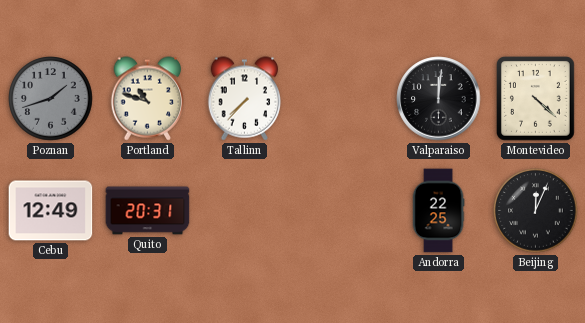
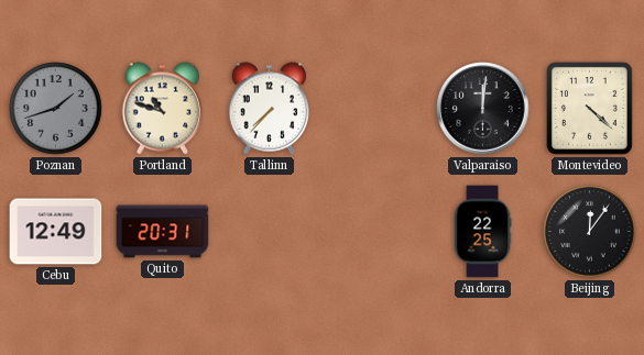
Beijing: 12:04 -> 12:06
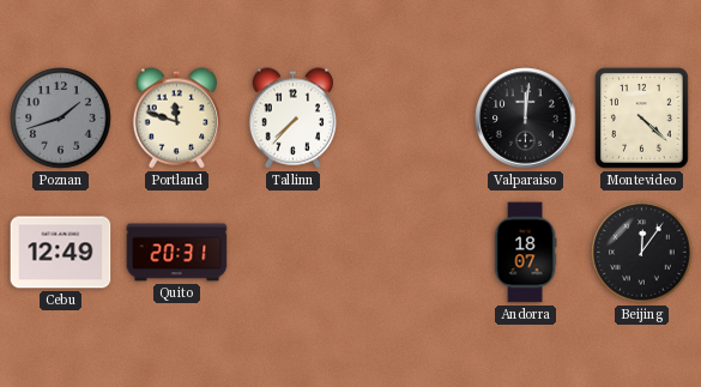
Portland: 10:48 -> 11:48
Andorra: 22:25 -> 18:07
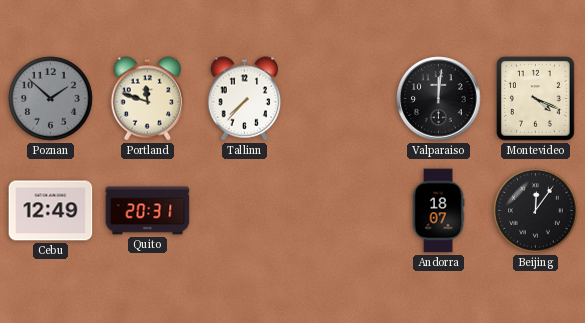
Poznan: 1:42 -> 1:52
Montevideo: 4:22 -> 4:19
